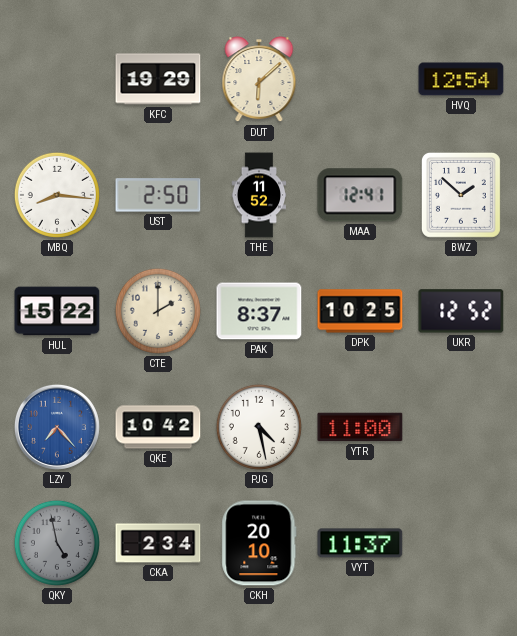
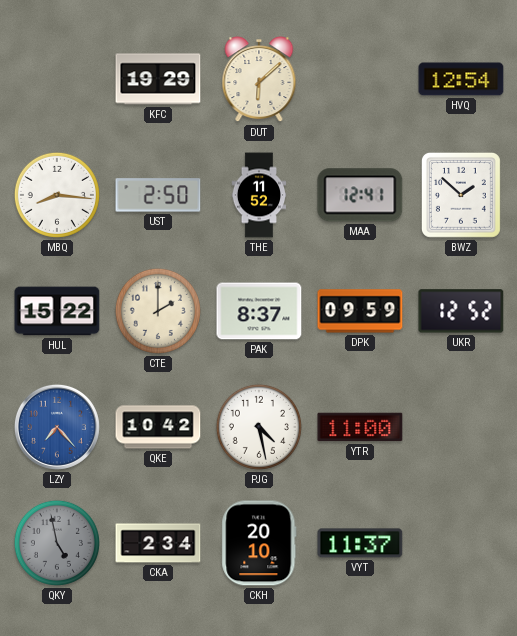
DPK: 10:25 -> 09:59
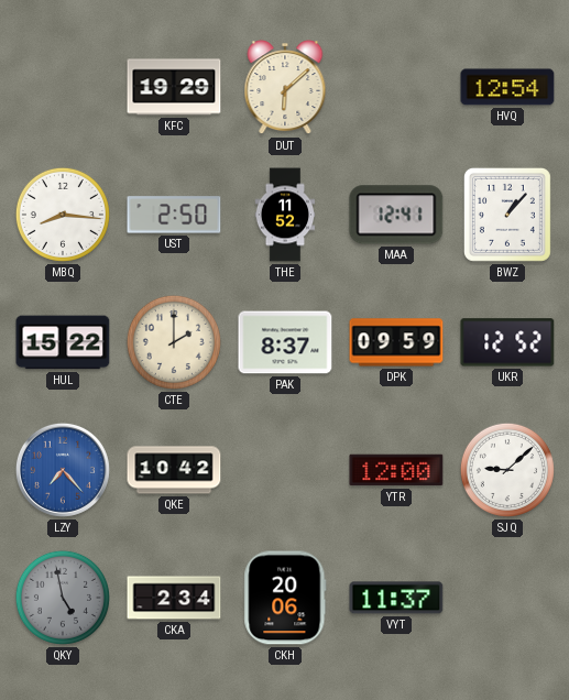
BWZ: 1:52 -> 1:07
PJG: 4:28 -> none
YTR: 11:00 -> 12:00
SJQ: none -> 9:08
CKH: 20:10 -> 20:06
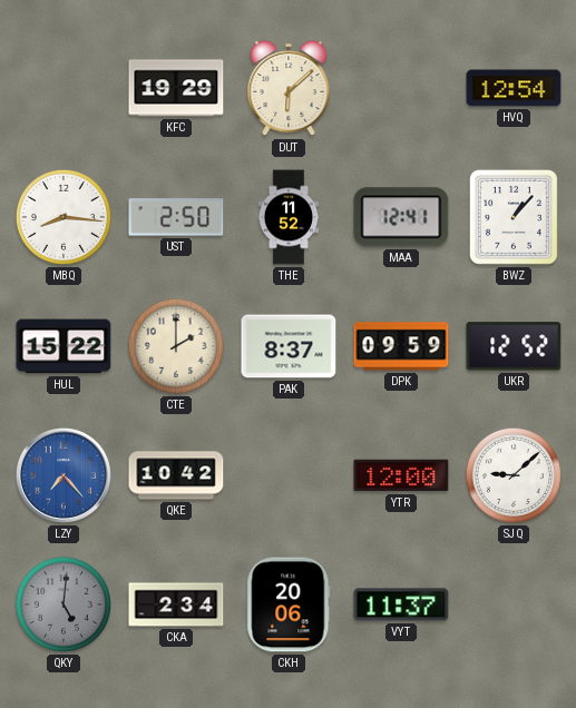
QKY: 4:58 -> 5:01
